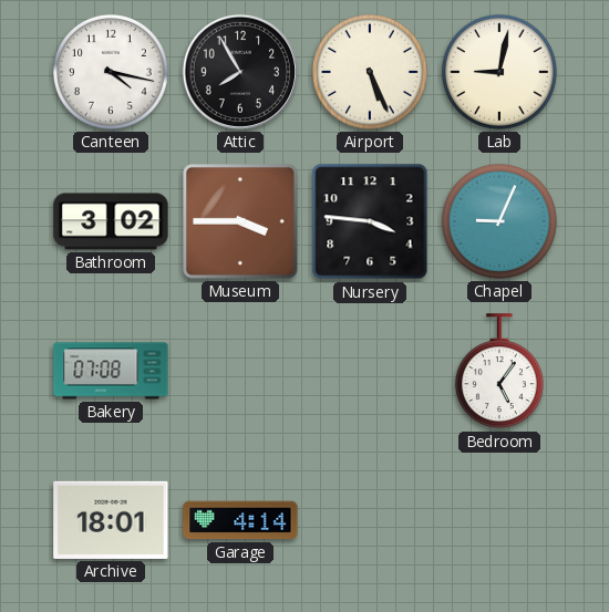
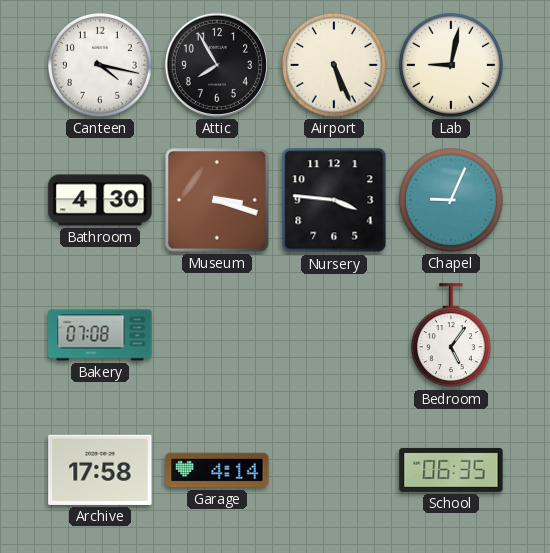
Bathroom: 3:02 -> 4:30
Museum: 3:45 -> 3:18
Archive: 18:01 -> 17:58
School: none -> 06:35
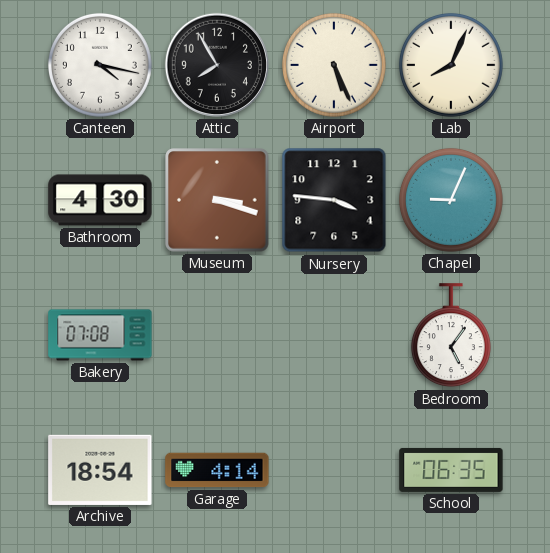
Lab: 9:02 -> 8:04
Archive: 17:58 -> 18:54
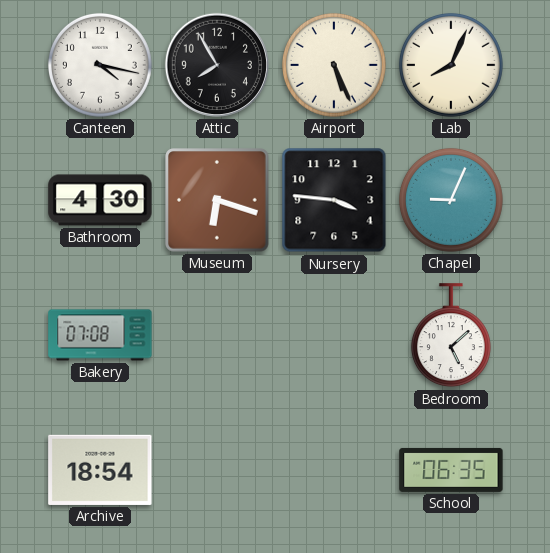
Museum: 3:18 -> 6:18
Bedroom: 5:06 -> 5:08
Garage: 4:14 -> none
